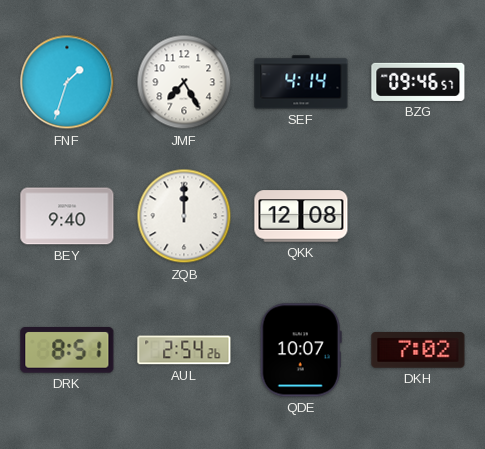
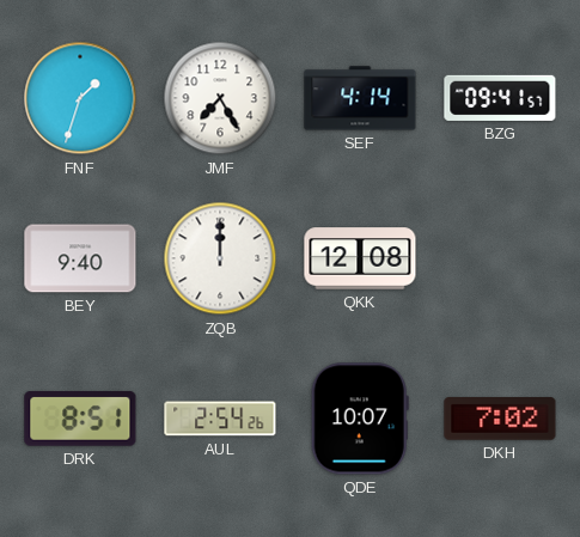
BZG: 09:46 -> 09:41
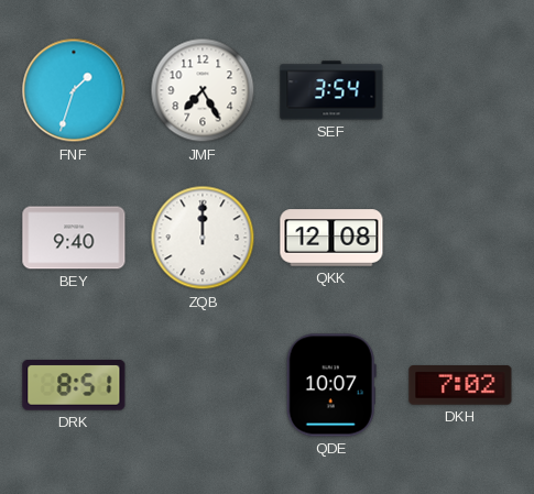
SEF: 4:14 -> 3:54
BZG: 09:41 -> none
AUL: 2:54 -> none
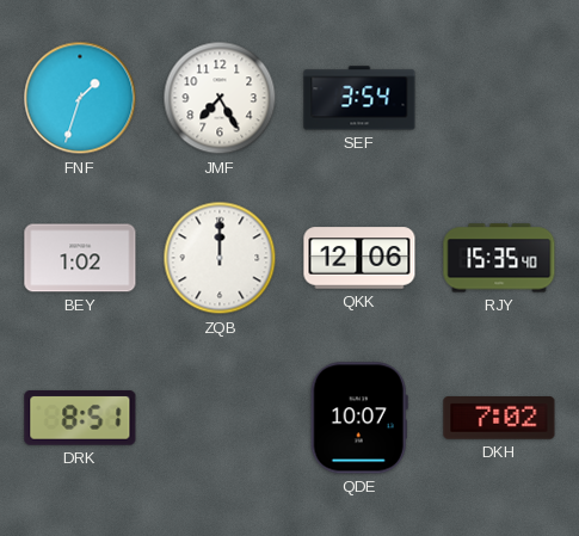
BEY: 9:40 -> 1:02
QKK: 12:08 -> 12:06
RJY: none -> 15:35
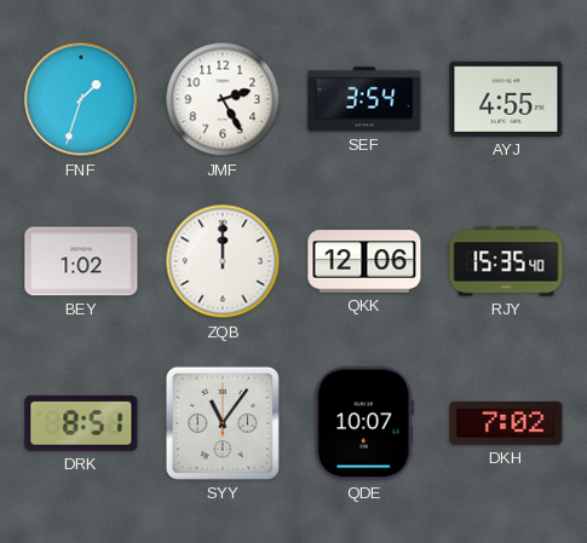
JMF: 7:25 -> 2:25
AYJ: none -> 4:55
SYY: none -> 11:06
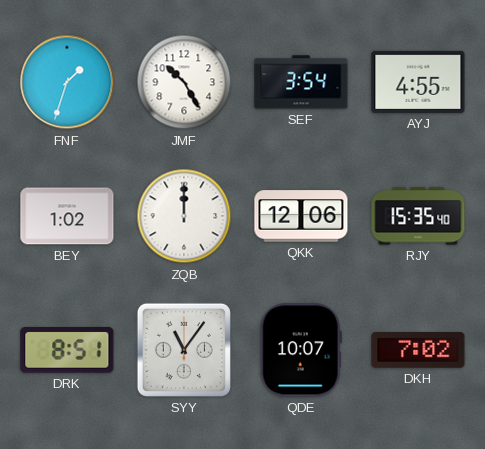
JMF: 2:25 -> 10:25
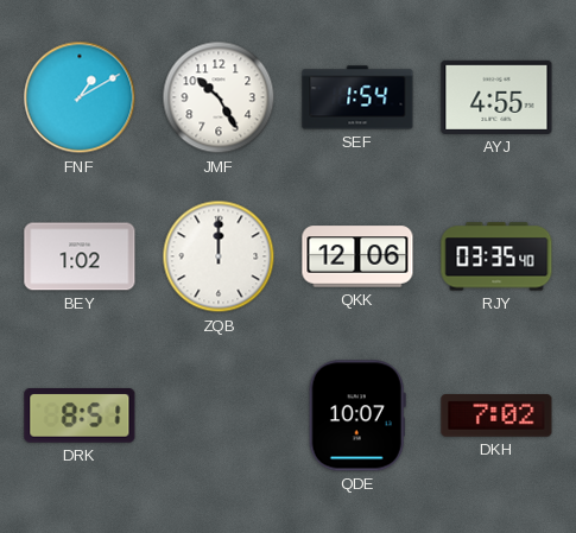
FNF: 1:33 -> 1:10
SEF: 3:54 -> 1:54
RJY: 15:35 -> 03:35
SYY: 11:06 -> none
